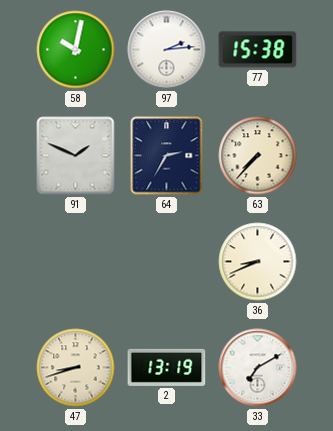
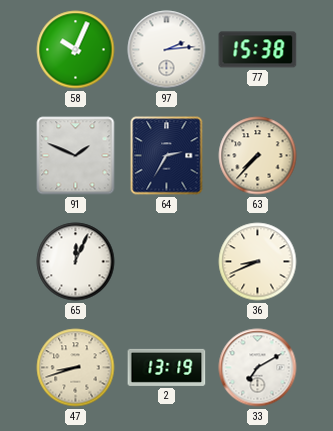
58: 10:02 -> 10:04
65: none -> 12:04
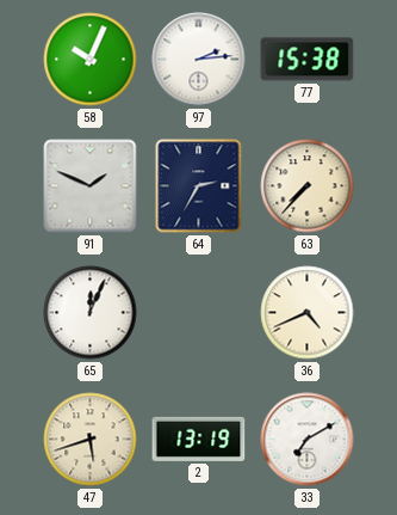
36: 8:41 -> 4:41
47: 8:42 -> 5:42
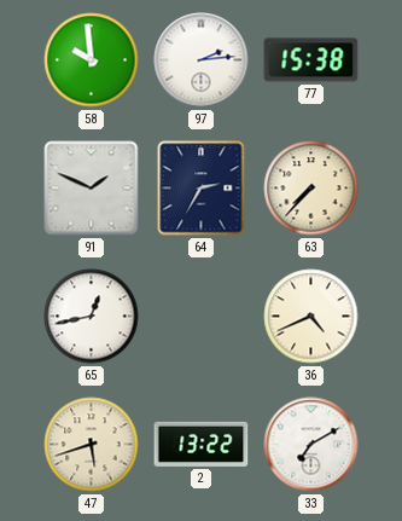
58: 10:04 -> 9:59
65: 12:04 -> 12:43
2: 13:19 -> 13:22
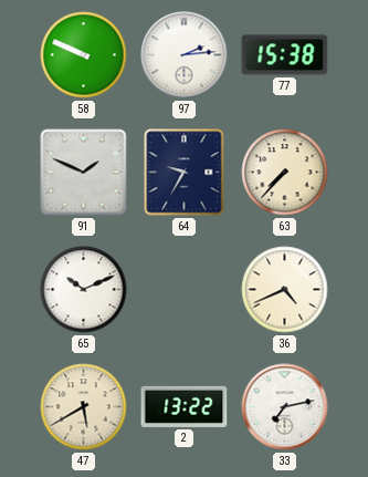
58: 9:59 -> 9:49
64: 2:35 -> 9:35
65: 12:43 -> 10:11
47: 5:42 -> 5:40
33: 7:10 -> 7:13
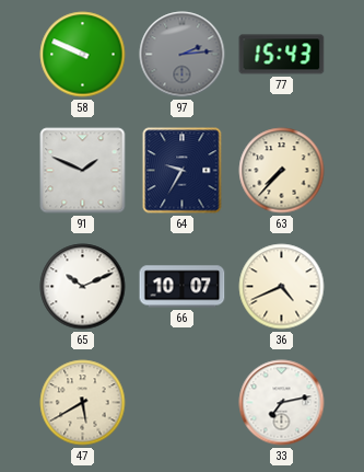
97 dial: white -> grey
77: 15:38 -> 15:43
66: none -> 10:07
2: 13:22 -> none
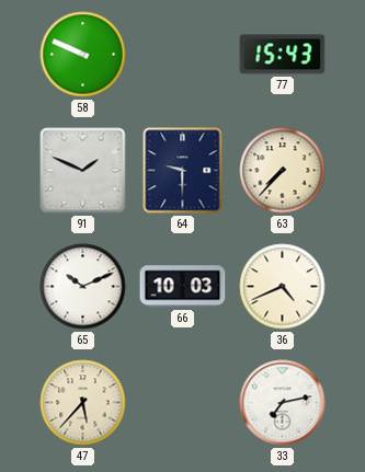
97: 2:14 -> none
64: 9:35 -> 9:30
66: 10:07 -> 10:03
47: 5:40 -> 5:37
